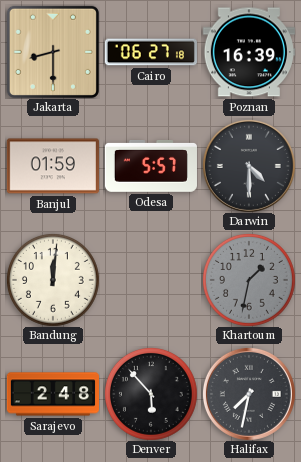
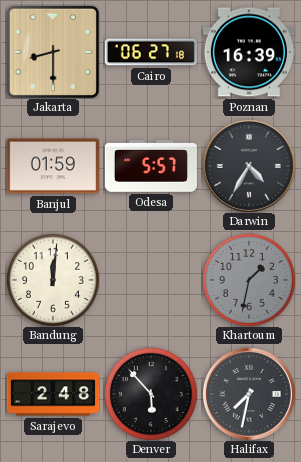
Darwin: 4:30 -> 4:35
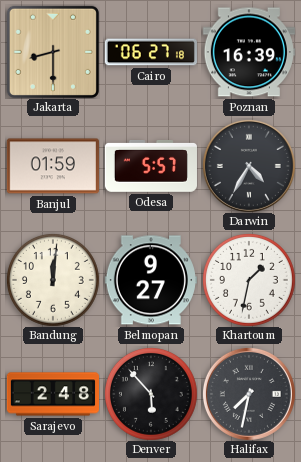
Belmopan: none -> 9:27
Khartoum dial: grey -> white
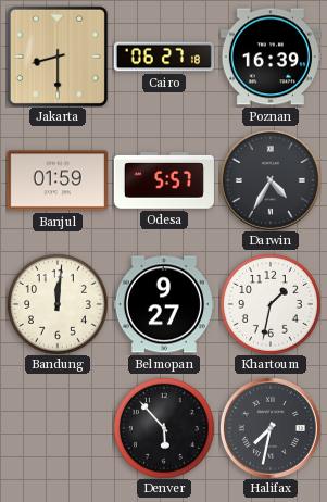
Sarajevo: 2:48 -> none
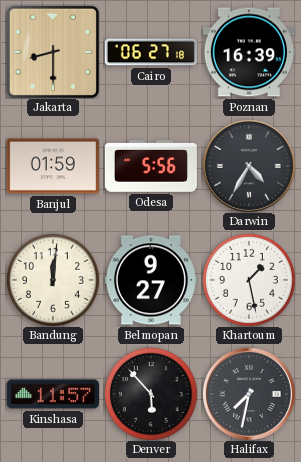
Odesa: 5:57 -> 5:56
Khartoum: 1:32 -> 1:28
Kinshasa: none -> 11:57
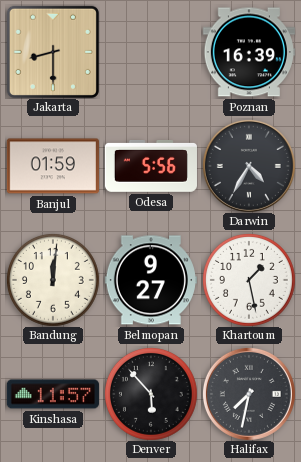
Cairo: 06:27 -> none
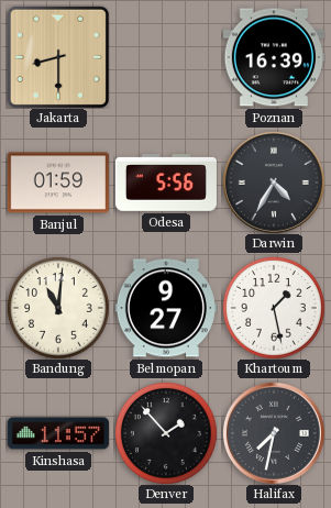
Bandung: 12:01 -> 11:01
Denver: 5:53 -> 1:53
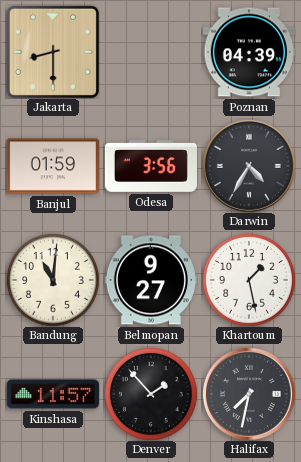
Poznan: 16:39 -> 04:39
Odesa: 5:56 -> 3:56
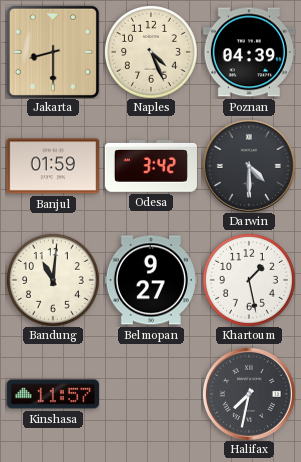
Naples: none -> 4:26
Odesa: 3:56 -> 3:42
Darwin: 4:35 -> 4:30
Denver: 1:53 -> none
